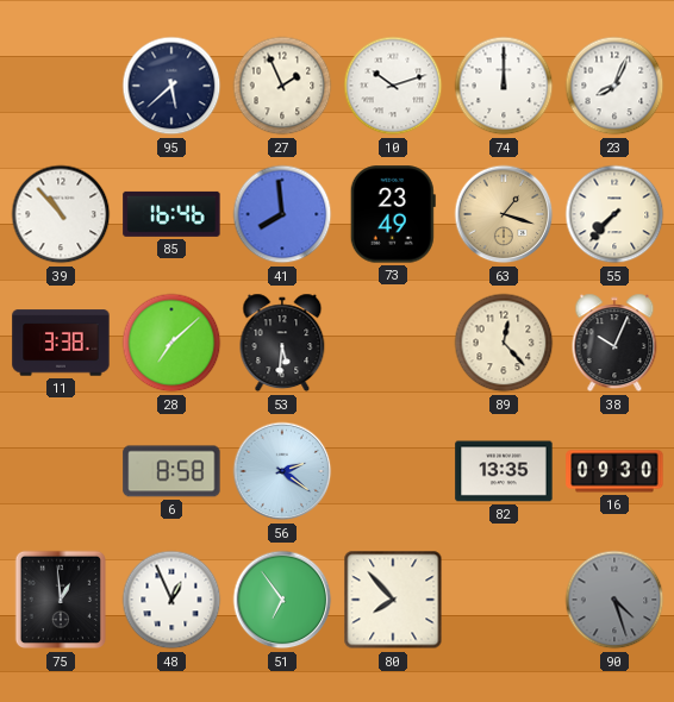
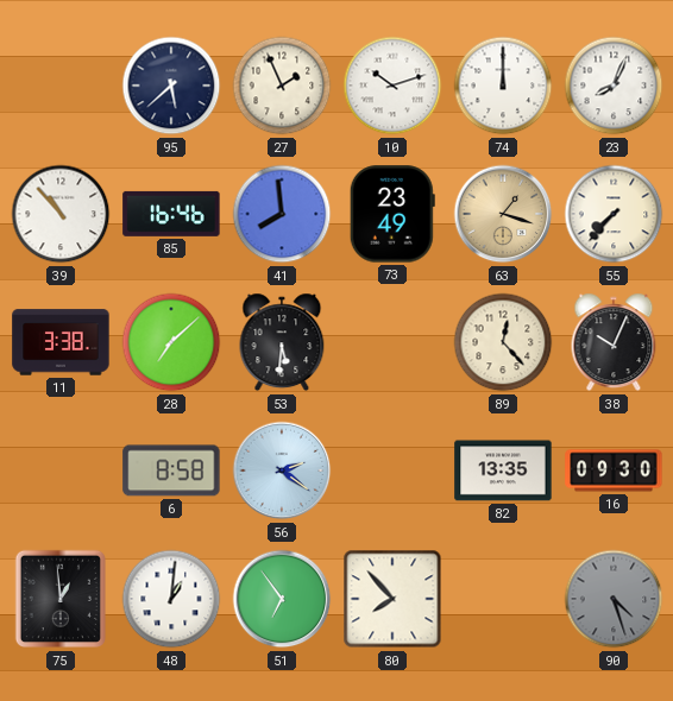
48: 12:56 -> 1:01
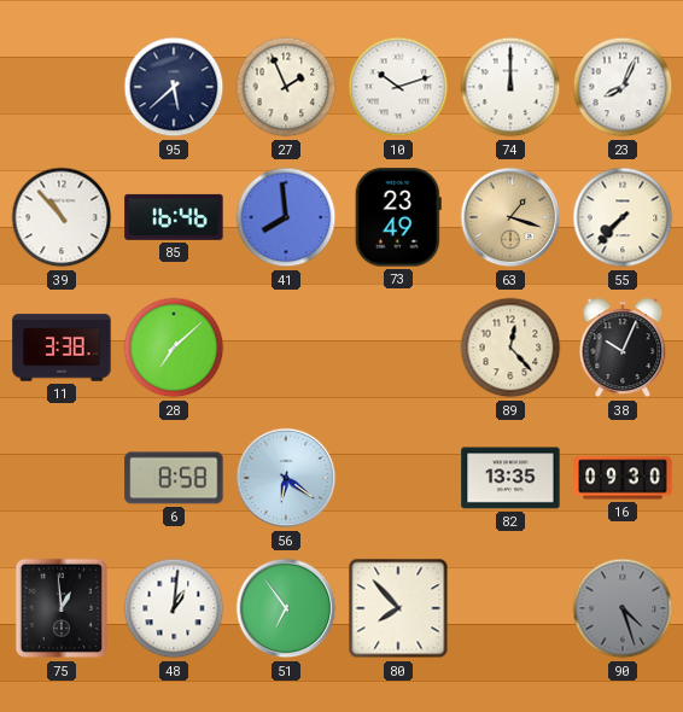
53: 5:31 -> none
56: 2:21 -> 6:21
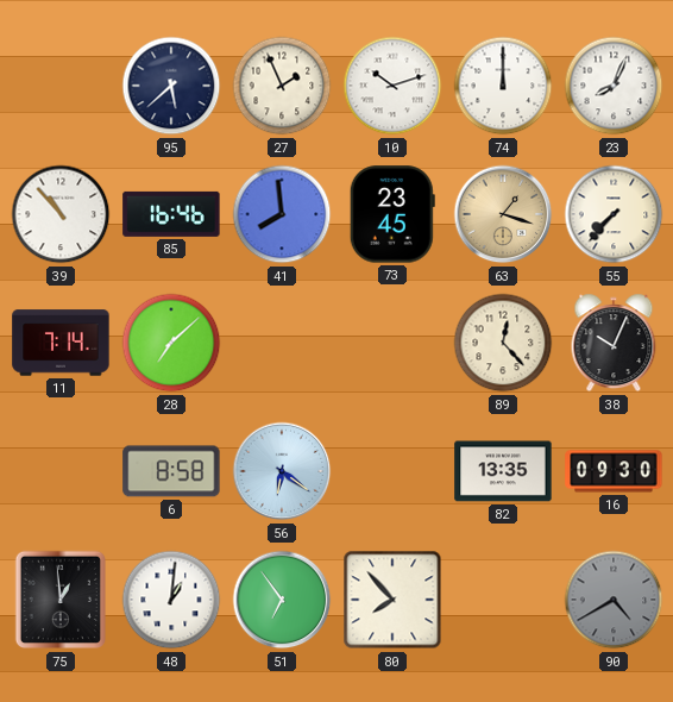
73: 23:49 -> 23:45
11: 3:38 -> 7:14
90: 4:27 -> 4:40
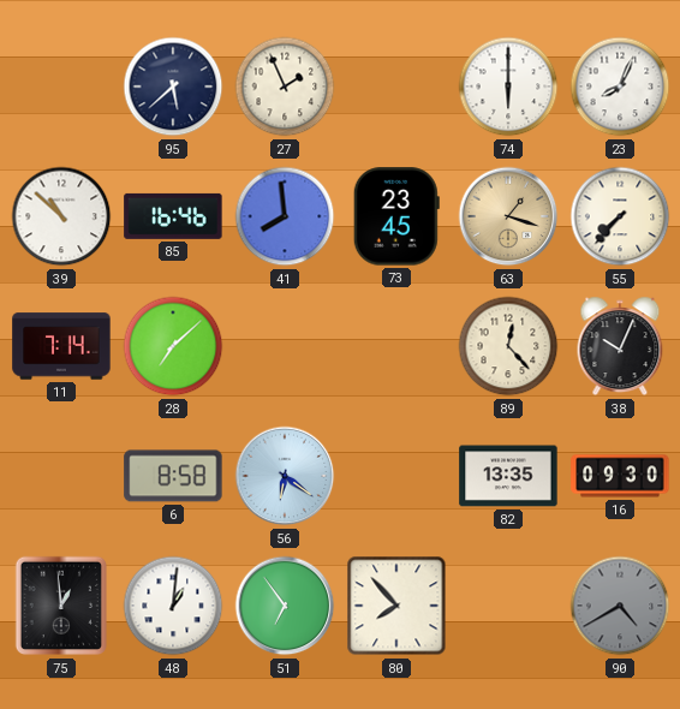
10: 10:12 -> none
74: 12:00 -> 6:00
39: 10:53 -> 10:52
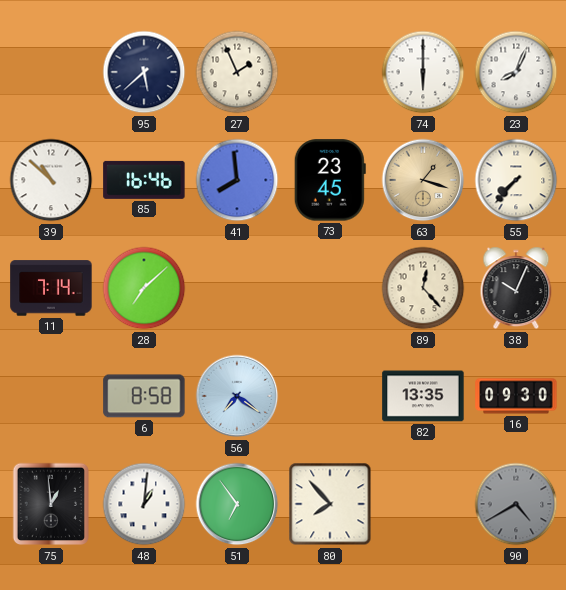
56: 6:21 -> 7:21
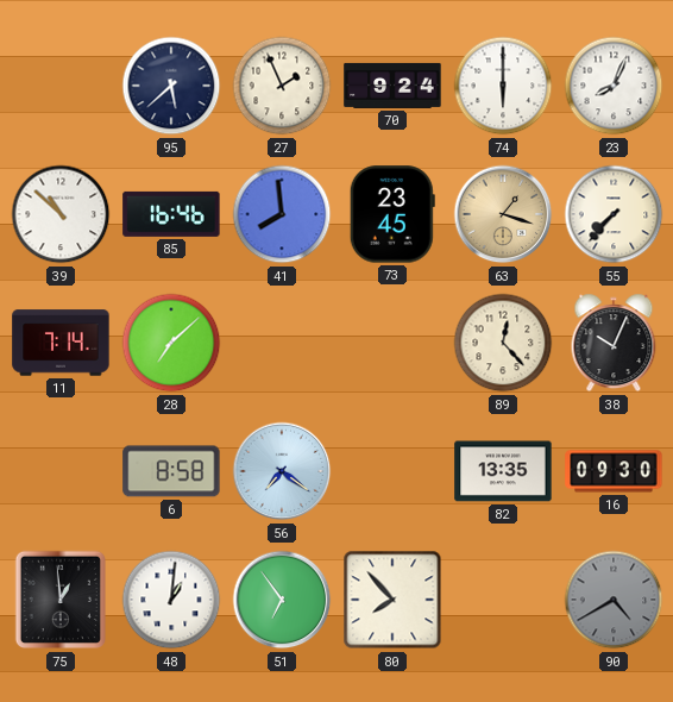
70: none -> 9:24
